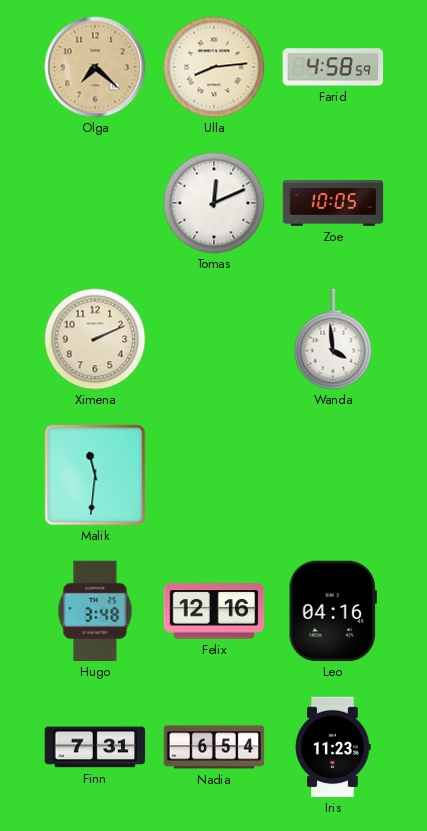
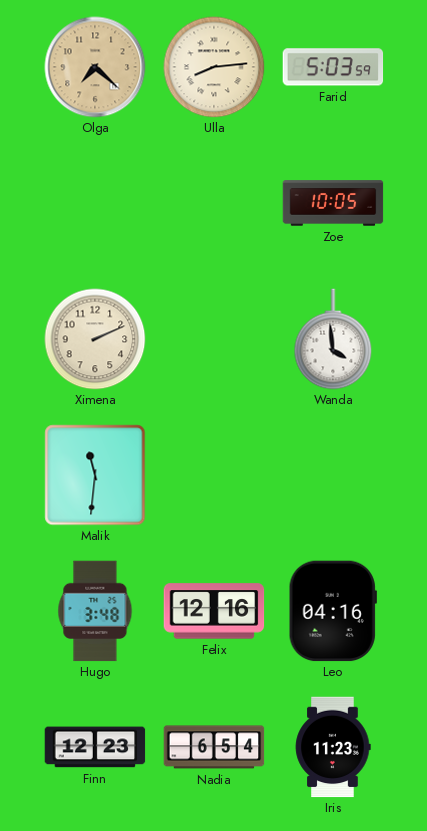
Farid: 4:58 -> 5:03
Tomas: 12:11 -> none
Finn: 7:31 -> 12:23
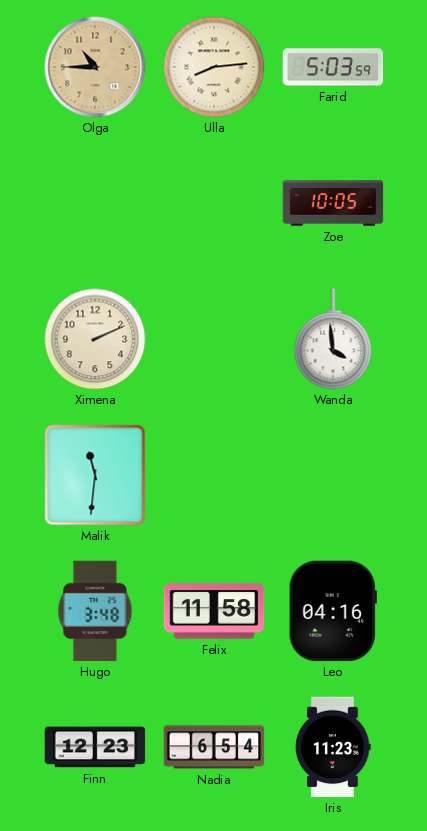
Olga: 7:22 -> 10:45
Felix: 12:16 -> 11:58
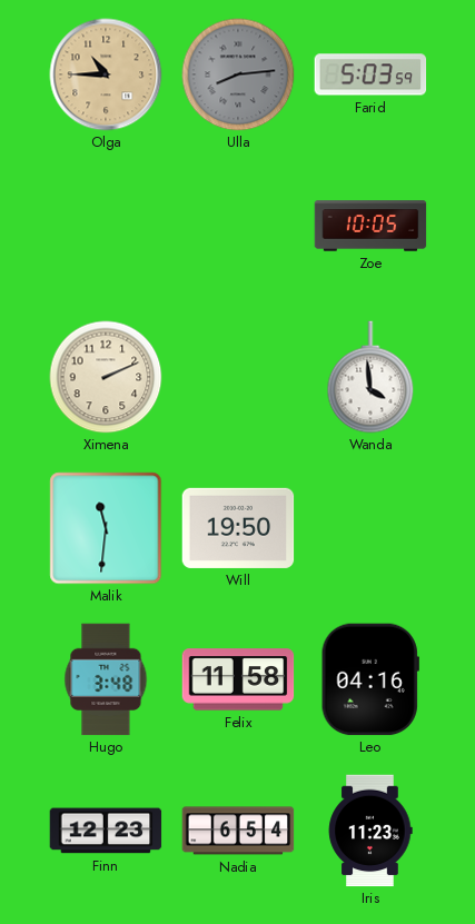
Ulla dial: cream -> grey
Will: none -> 19:50
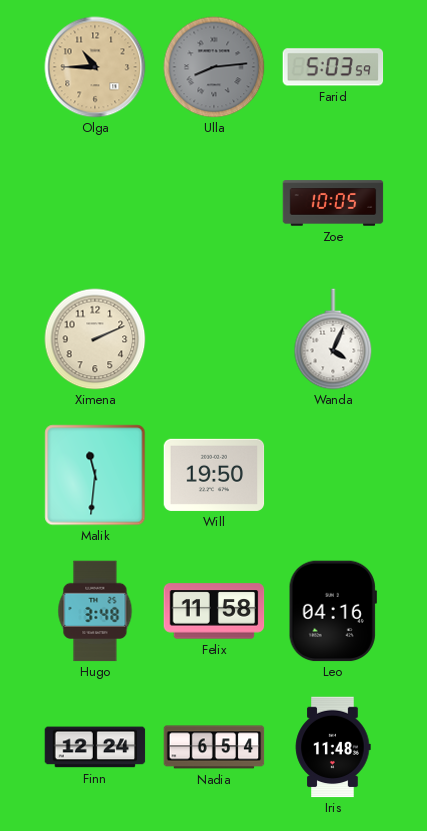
Wanda: 3:59 -> 4:04
Finn: 12:23 -> 12:24
Iris: 11:23 -> 11:48
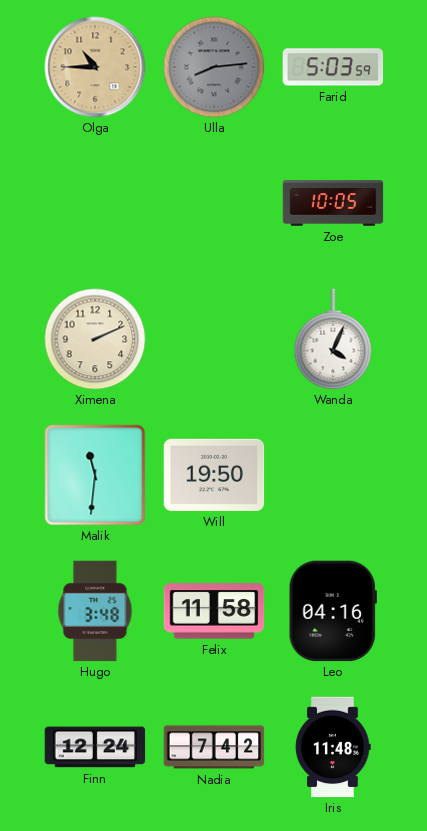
Nadia: 6:54 -> 7:42
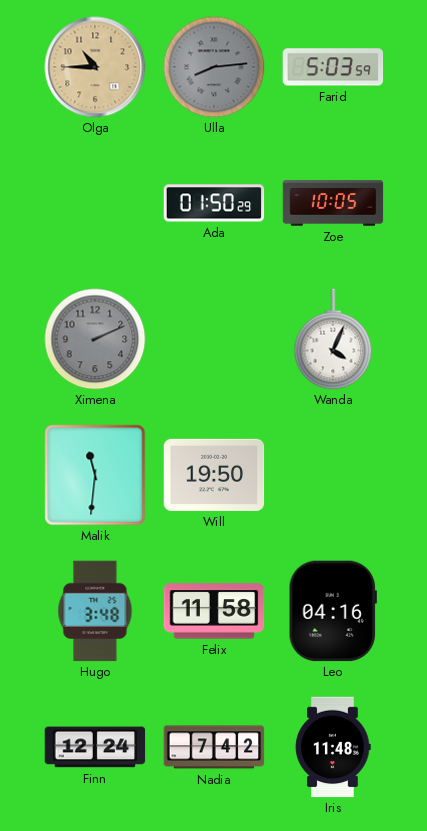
Ada: none -> 01:50
Ximena dial: cream -> grey
